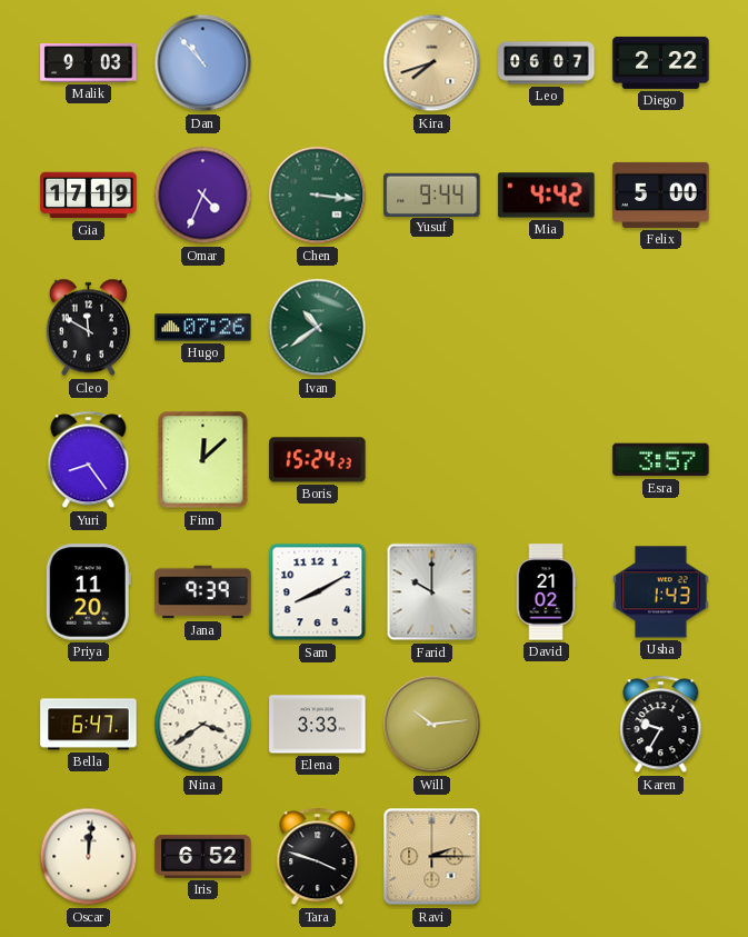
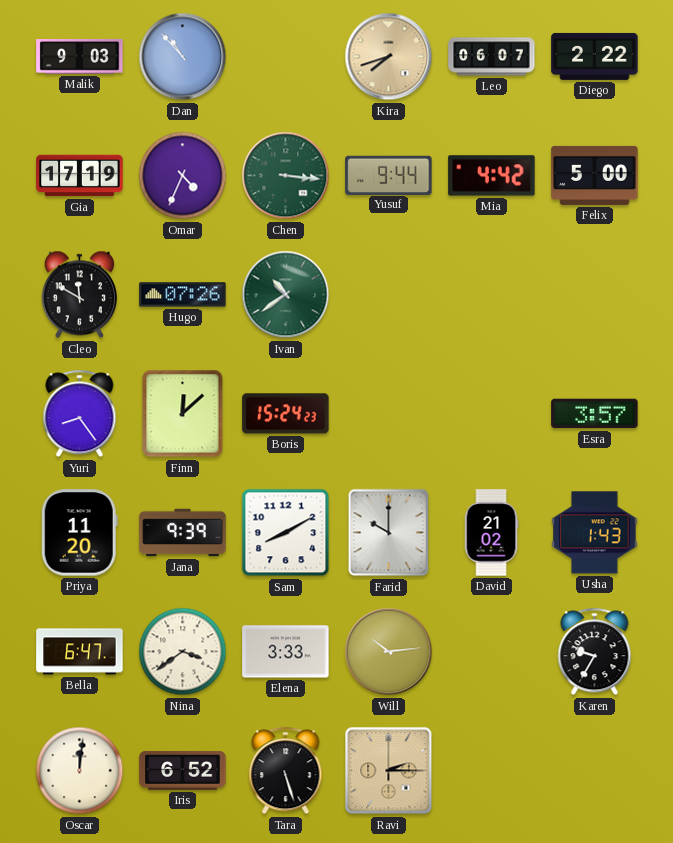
Tara: 3:48 -> 5:27
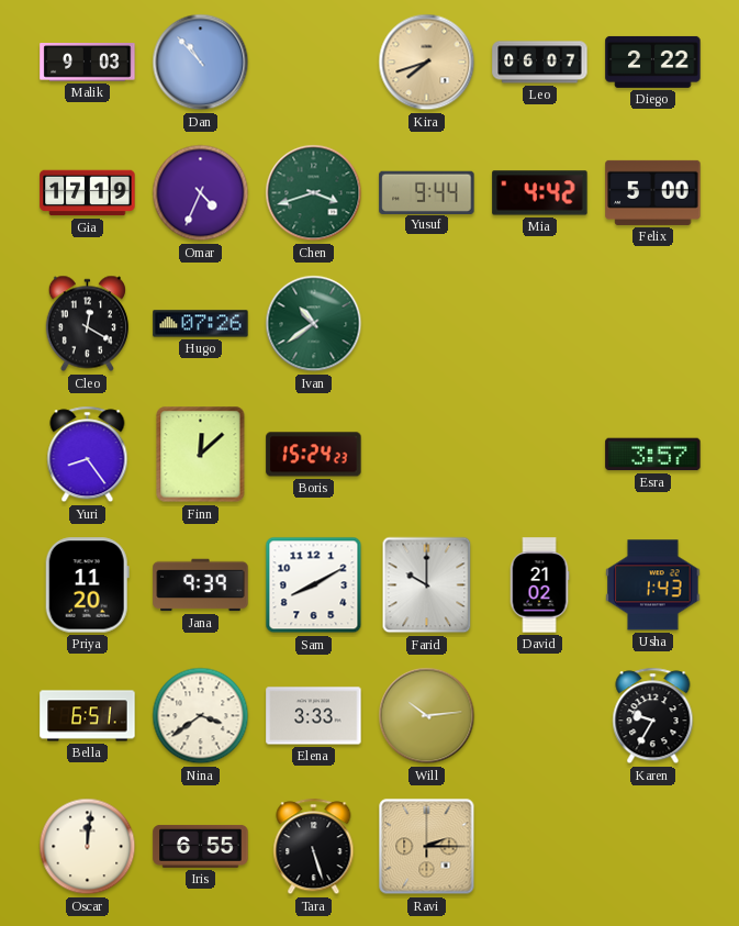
Chen: 3:16 -> 3:42
Cleo: 11:50 -> 12:20
Bella: 6:47 -> 6:51
Iris: 6:52 -> 6:55
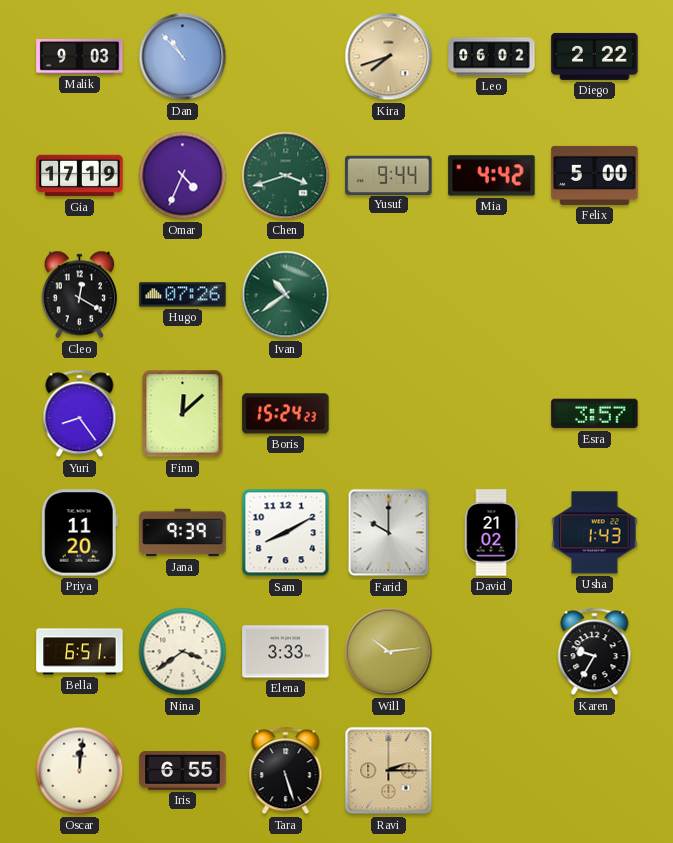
Leo: 06:07 -> 06:02
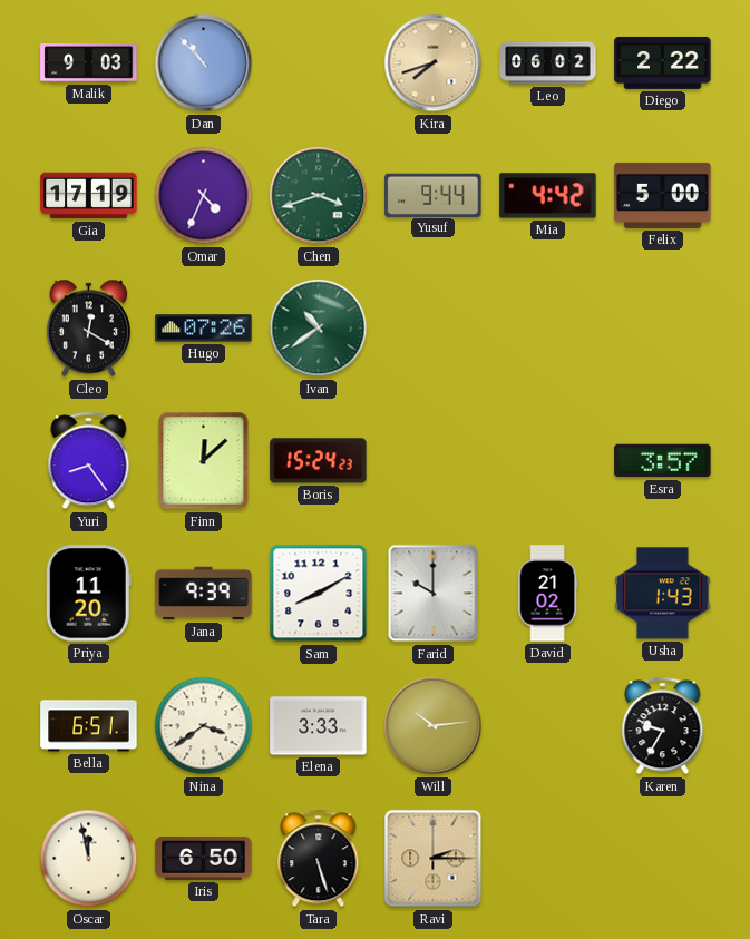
Oscar: 12:01 -> 11:58
Iris: 6:55 -> 6:50
